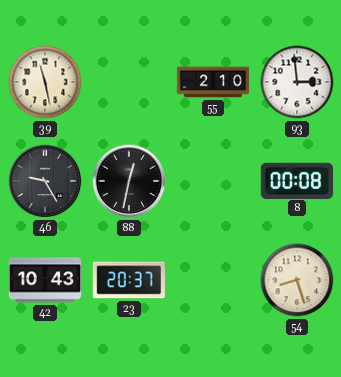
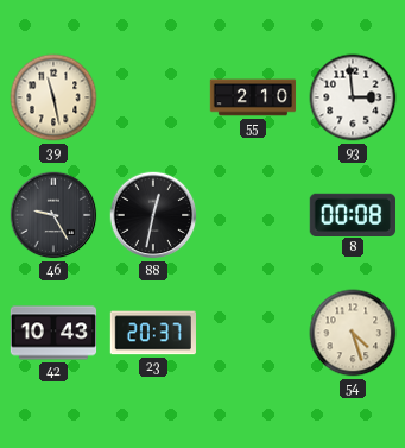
54: 8:27 -> 4:27
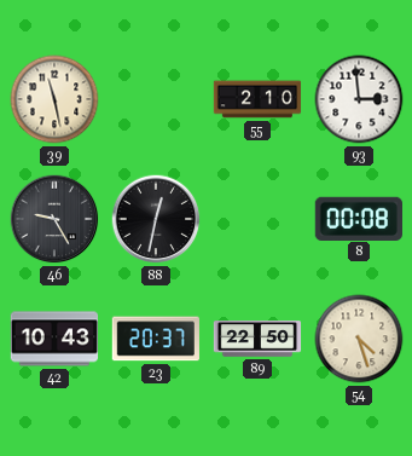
89: none -> 22:50
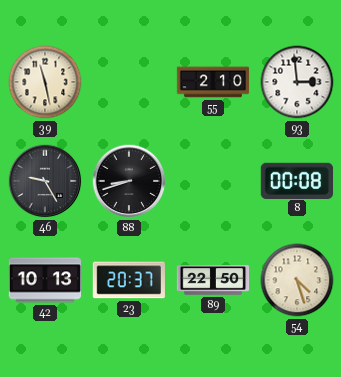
88: 12:32 -> 8:42
42: 10:43 -> 10:13
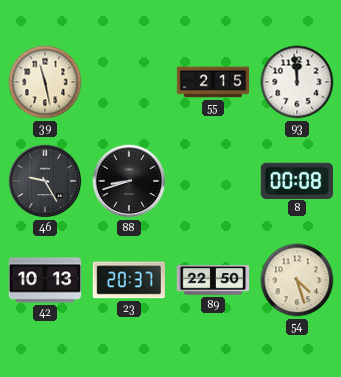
55: 2:10 -> 2:15
93: 2:59 -> 11:59
